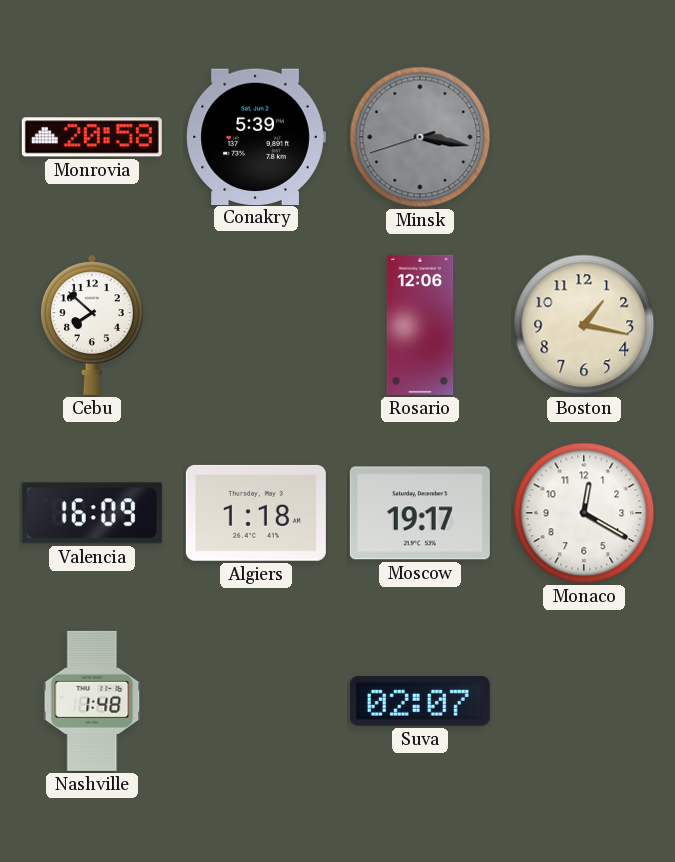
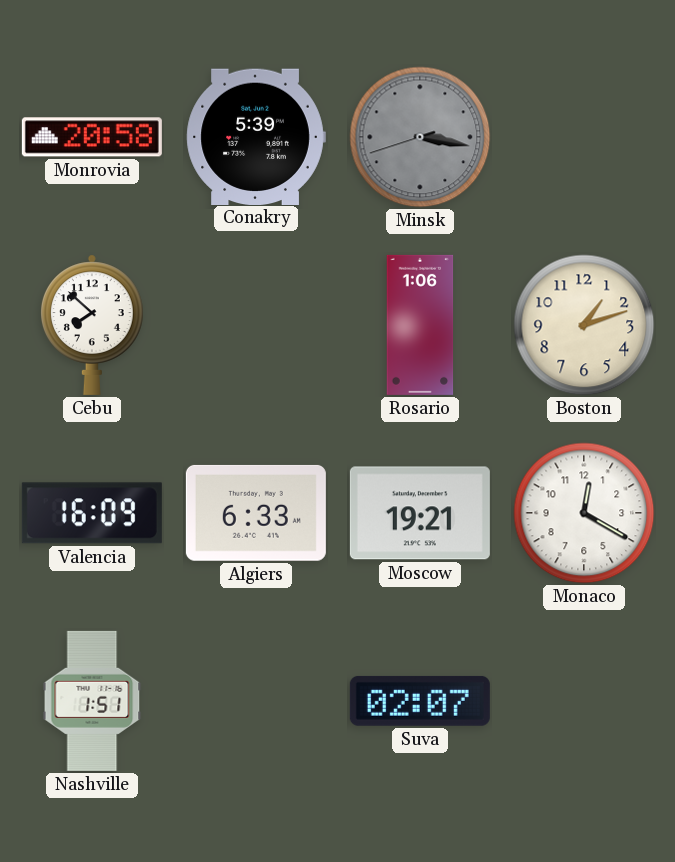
Rosario: 12:06 -> 1:06
Boston: 1:17 -> 1:12
Algiers: 1:18 -> 6:33
Moscow: 19:17 -> 19:21
Nashville: 1:48 -> 1:51
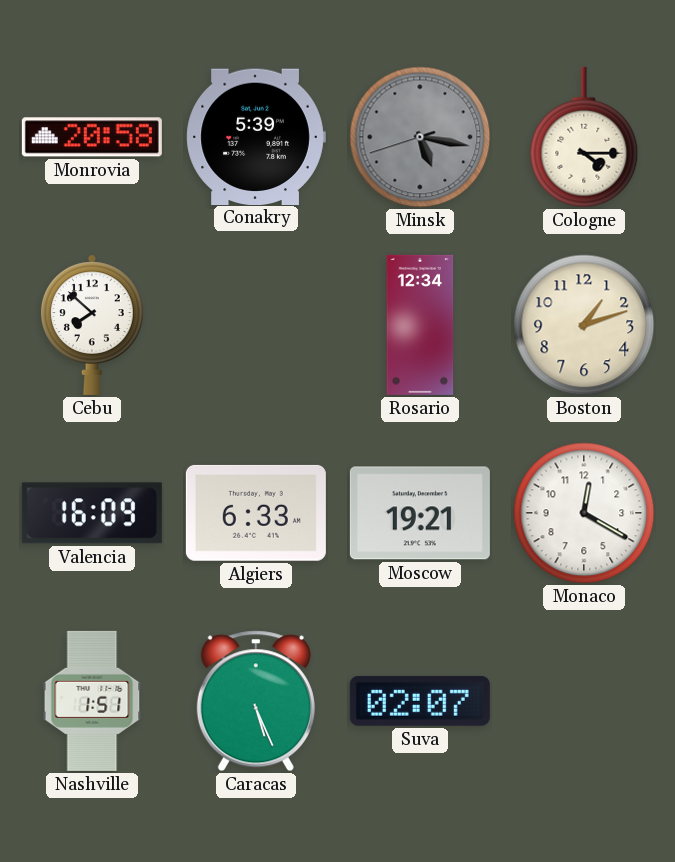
Minsk: 3:16 -> 5:16
Cologne: none -> 4:15
Rosario: 1:06 -> 12:34
Caracas: none -> 5:26
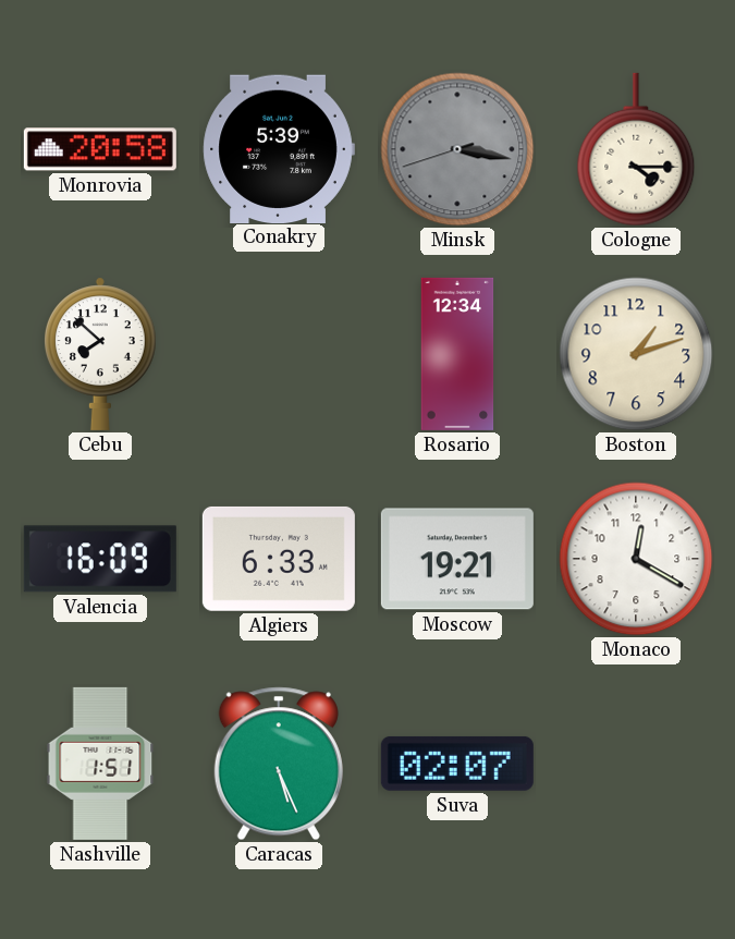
Minsk: 5:16 -> 3:16
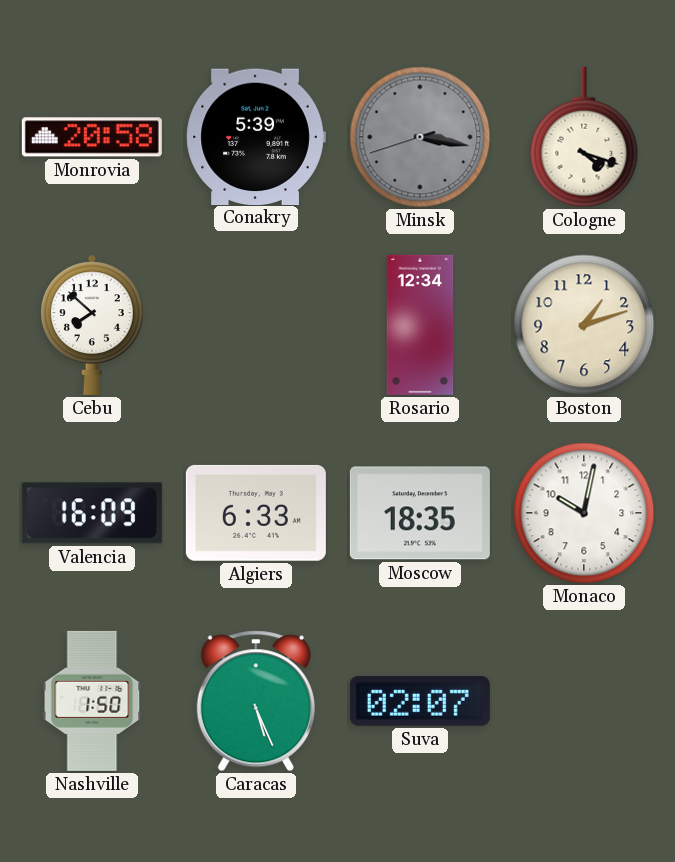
Cologne: 4:15 -> 4:18
Moscow: 19:21 -> 18:35
Monaco: 12:20 -> 10:02
Nashville: 1:51 -> 1:50
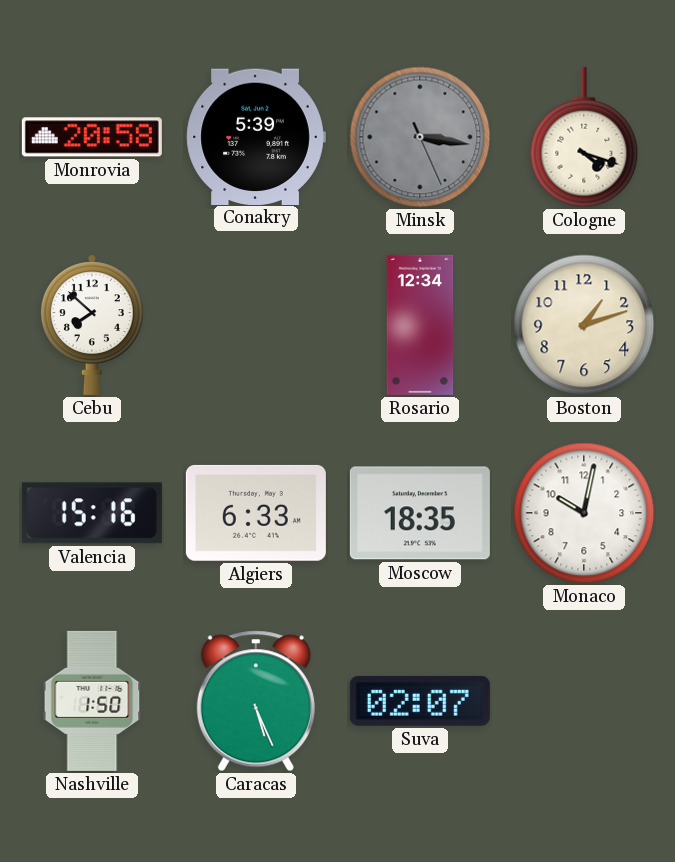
Minsk: 3:16:42 -> 3:16:26
Valencia: 16:09 -> 15:16
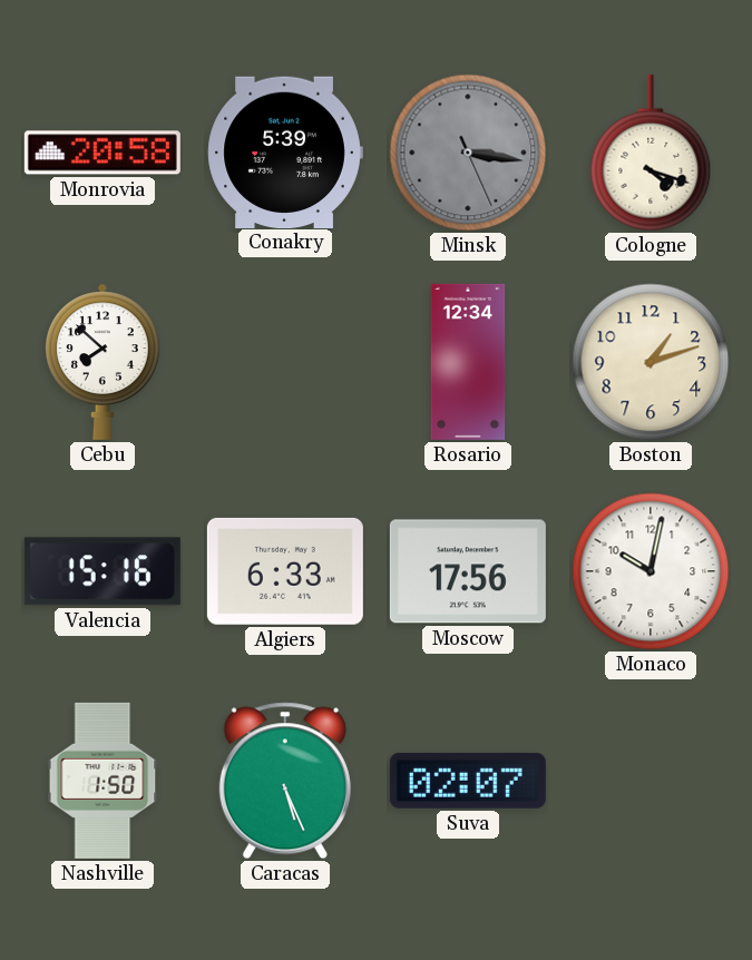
Moscow: 18:35 -> 17:56
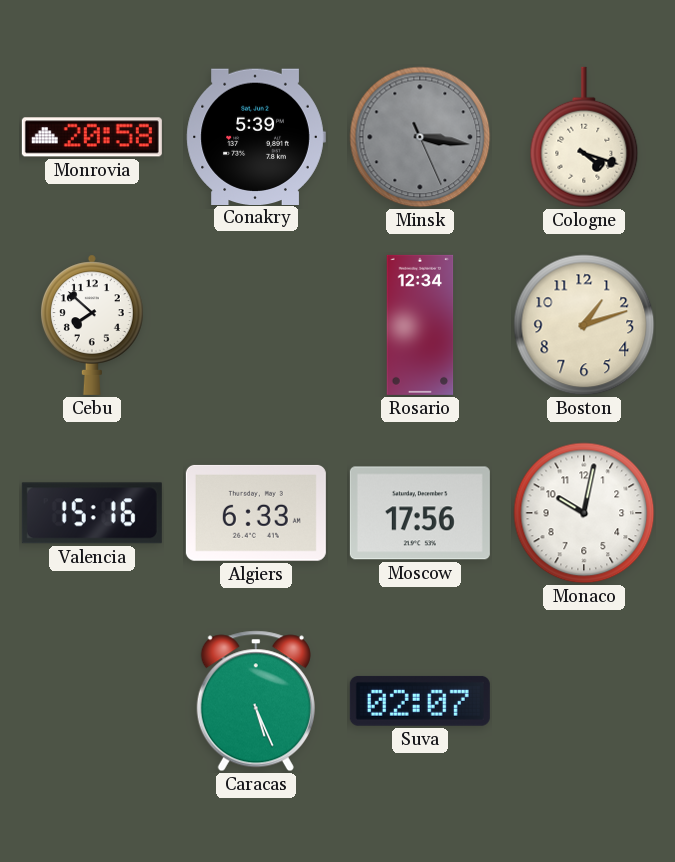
Nashville: 1:50 -> none
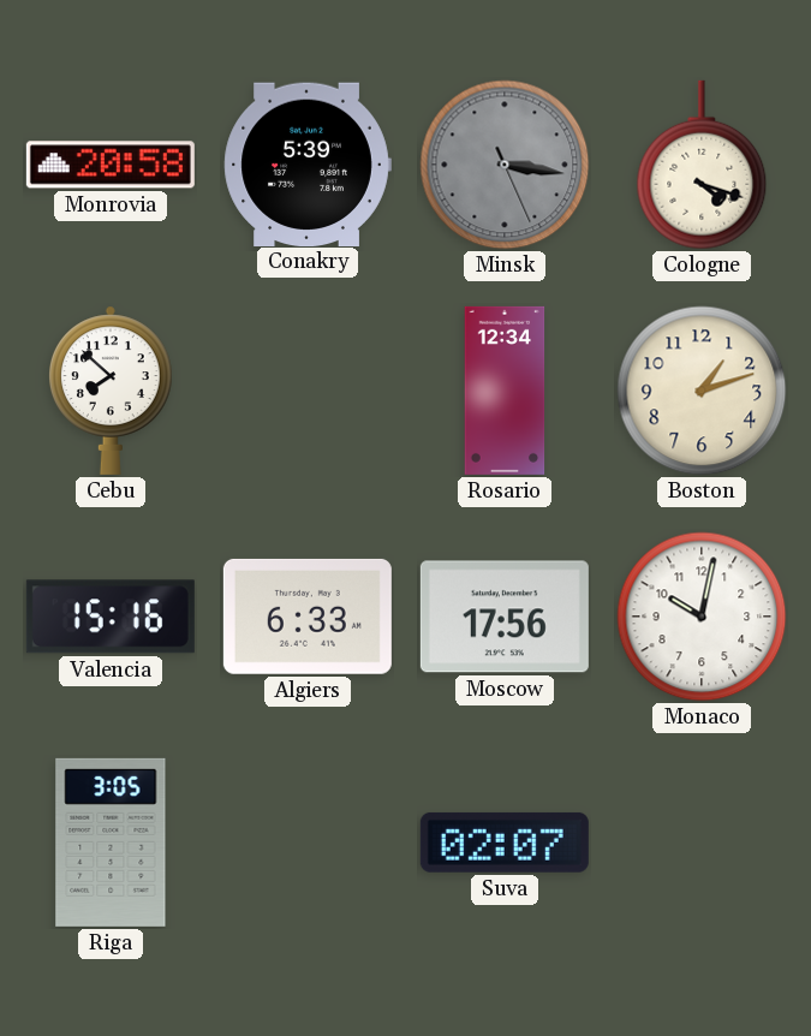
Riga: none -> 3:05
Caracas: 5:26 -> none
